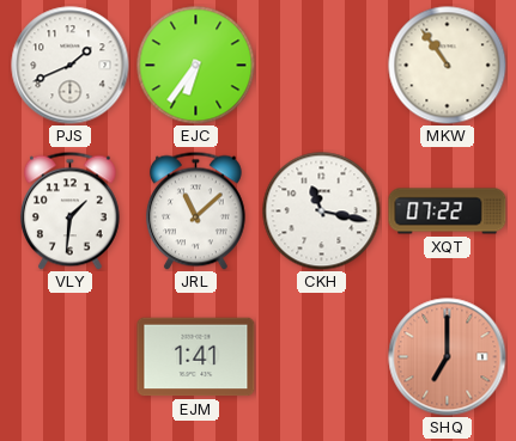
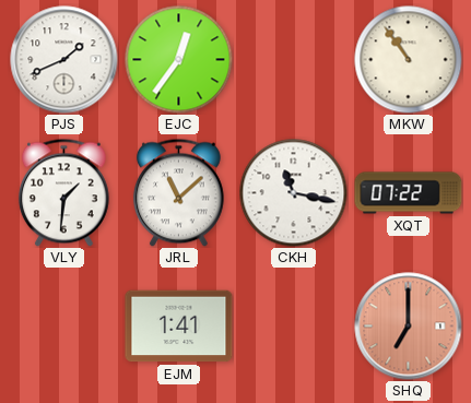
EJC: 6:36 -> 12:36
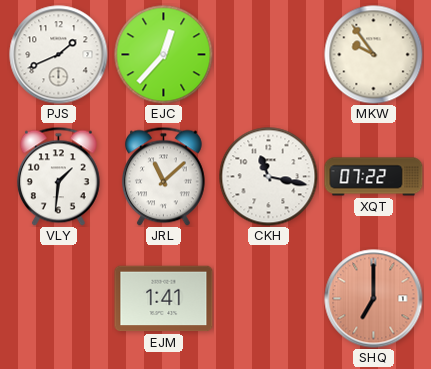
EJC: 12:36 -> 12:37
MKW: 10:54 -> 9:54
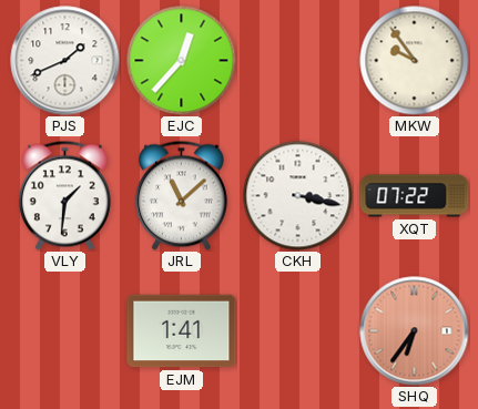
CKH: 11:17 -> 3:17
SHQ: 7:00 -> 6:36
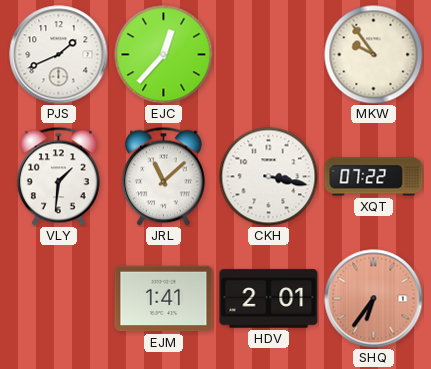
HDV: none -> 2:01
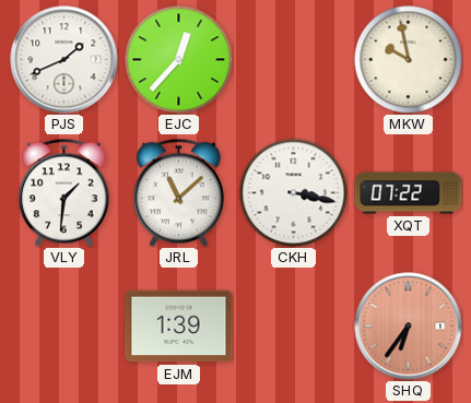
MKW: 9:54 -> 9:58
EJM: 1:41 -> 1:39
HDV: 2:01 -> none
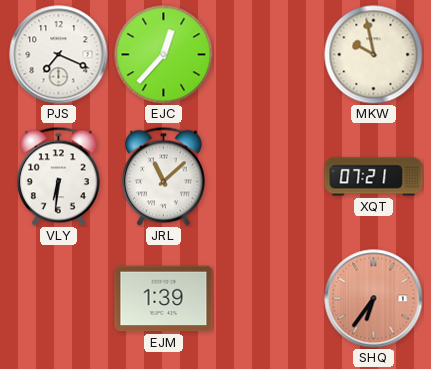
PJS: 1:41 -> 7:19
VLY: 1:31 -> 6:31
CKH: 3:17 -> none
XQT: 07:22 -> 07:21
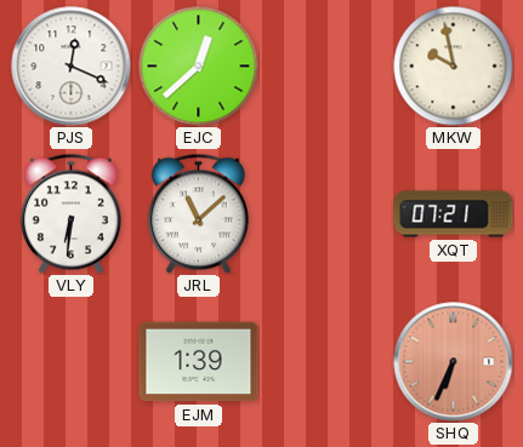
PJS: 7:19 -> 12:19
EJC: 12:37 -> 12:38
SHQ: 6:36 -> 6:34
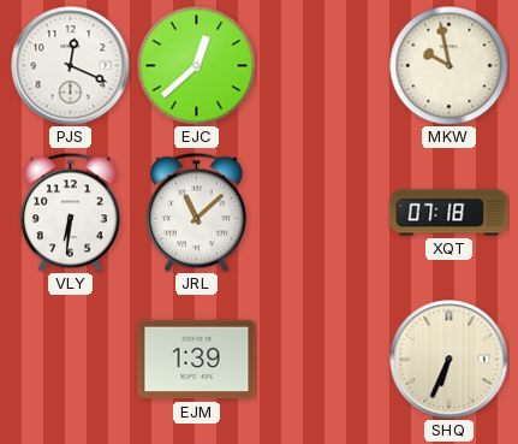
XQT: 07:21 -> 07:18
SHQ dial: salmon -> cream
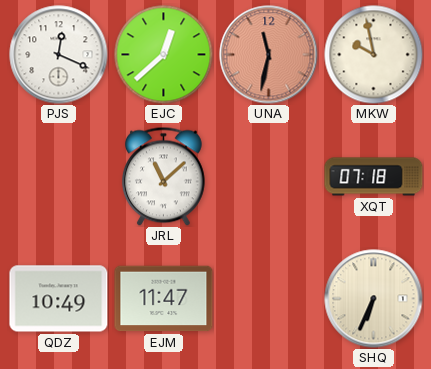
UNA: none -> 11:32
VLY: 6:31 -> none
QDZ: none -> 10:49
EJM: 1:39 -> 11:47
